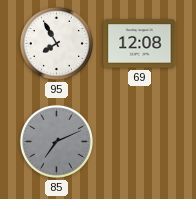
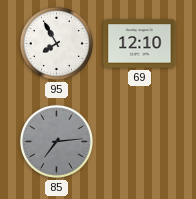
69: 12:08 -> 12:10
85: 7:11 -> 7:14
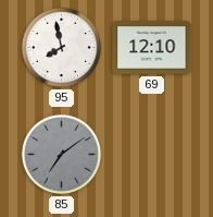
95: 7:55 -> 7:58
85: 7:14 -> 7:09
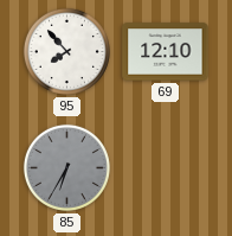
95: 7:58 -> 7:53
85: 7:09 -> 6:35
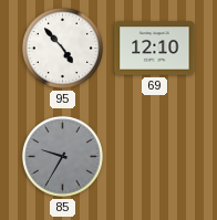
95: 7:53 -> 4:53
85: 6:35 -> 9:35
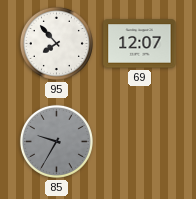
95: 4:53 -> 7:53
69: 12:10 -> 12:07
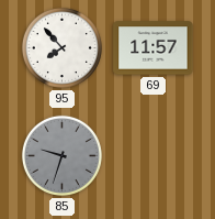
69: 12:07 -> 11:57
85: 9:35 -> 9:33
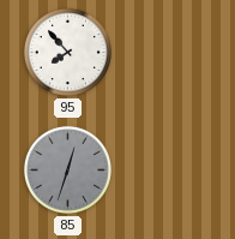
69: 11:57 -> none
85: 9:33 -> 12:33
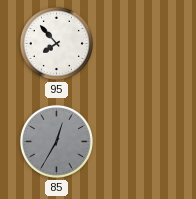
85: 12:33 -> 12:35
